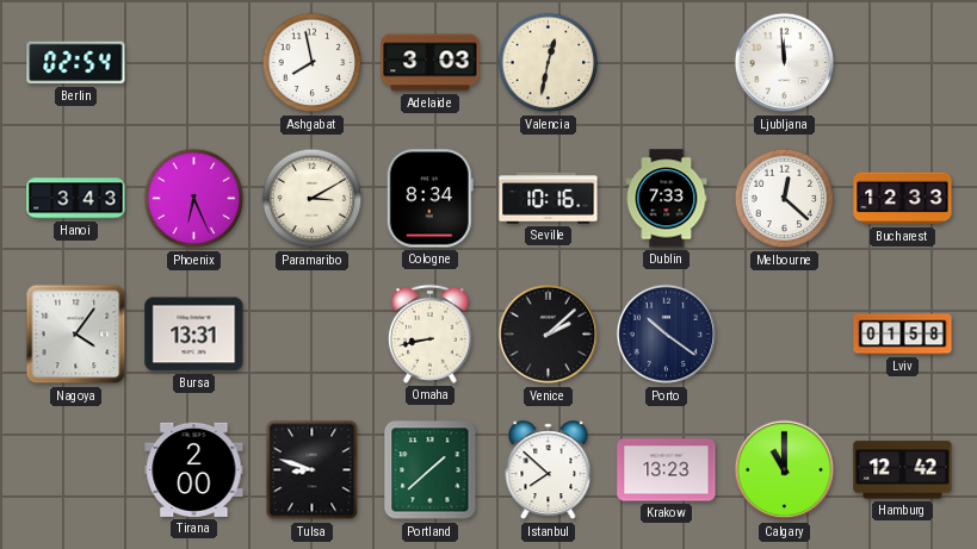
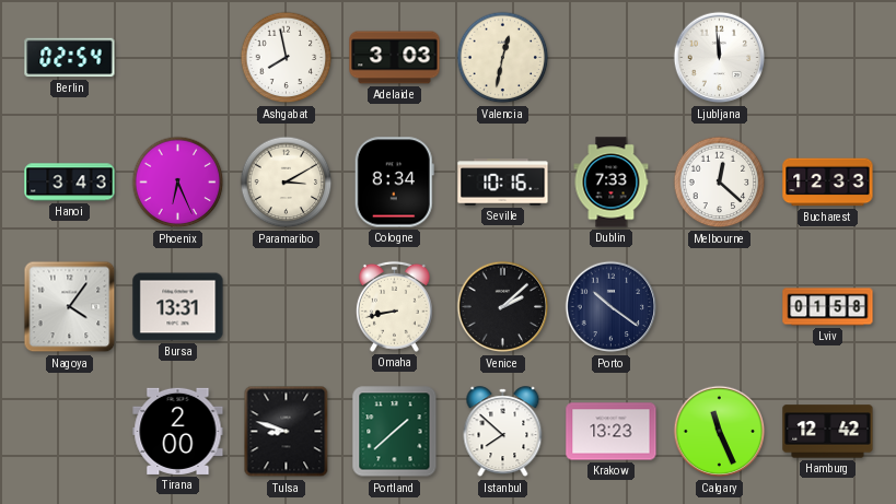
Calgary: 11:00 -> 11:26
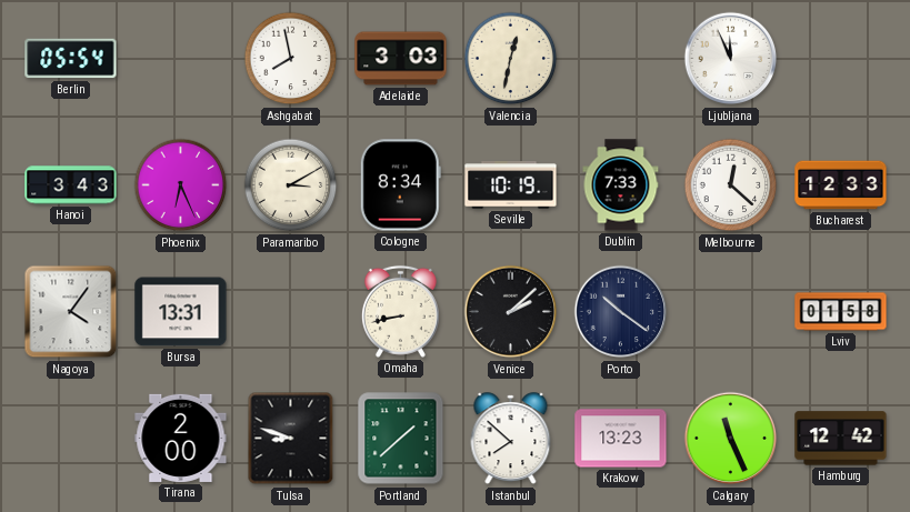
Berlin: 02:54 -> 05:54
Ljubljana: 11:59 -> 11:56
Seville: 10:16 -> 10:19
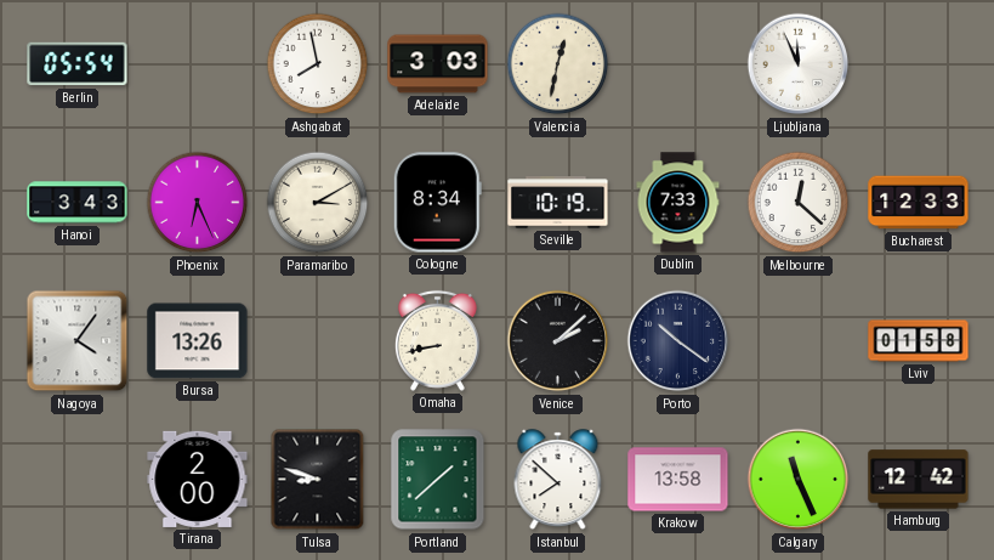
Bursa: 13:31 -> 13:26
Krakow: 13:23 -> 13:58
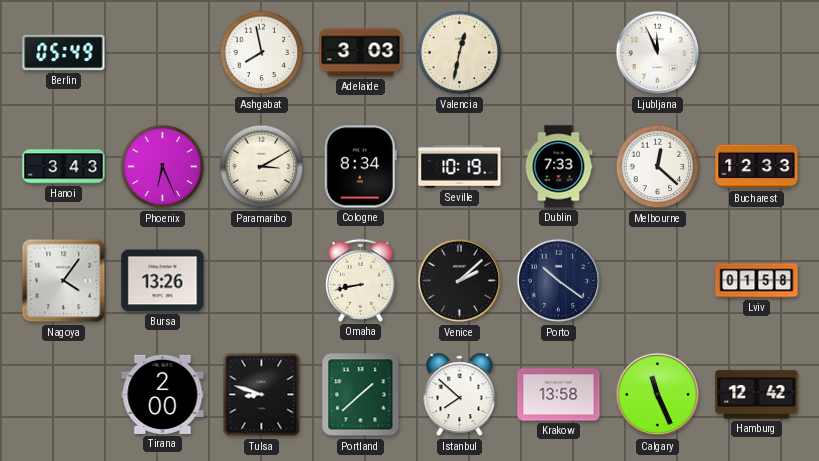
Berlin: 05:54 -> 05:49
